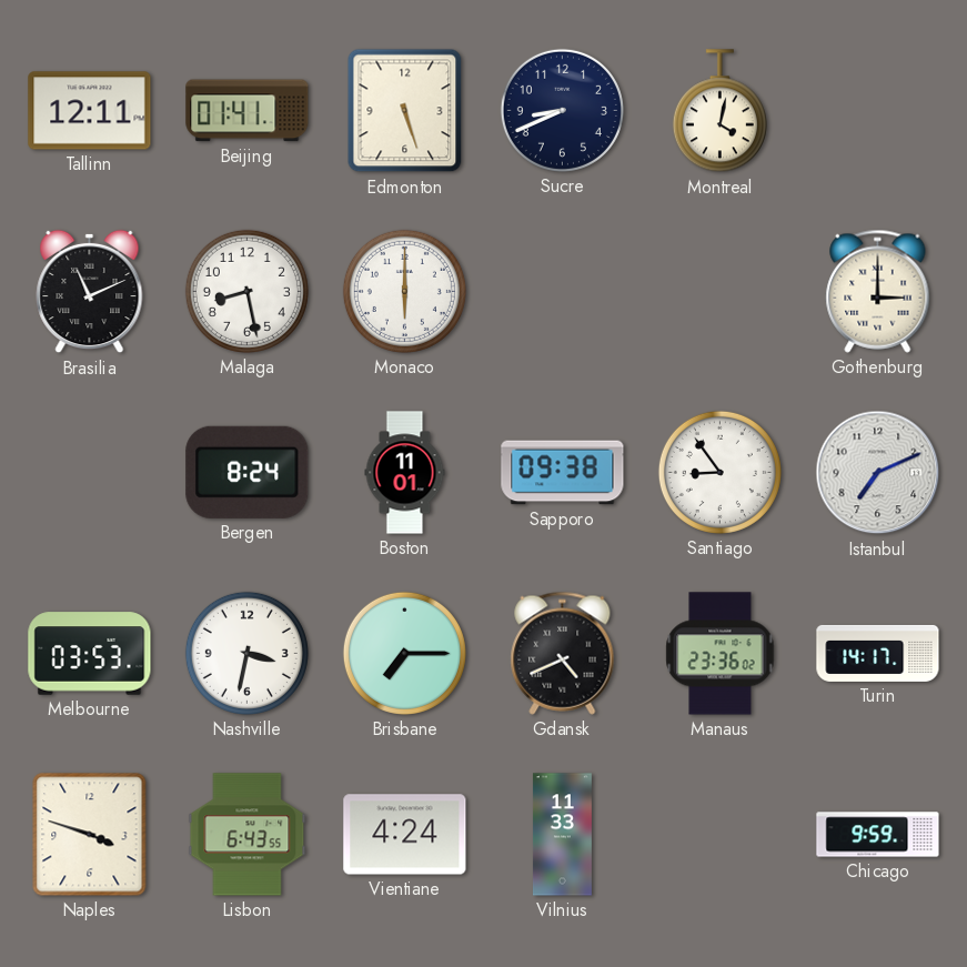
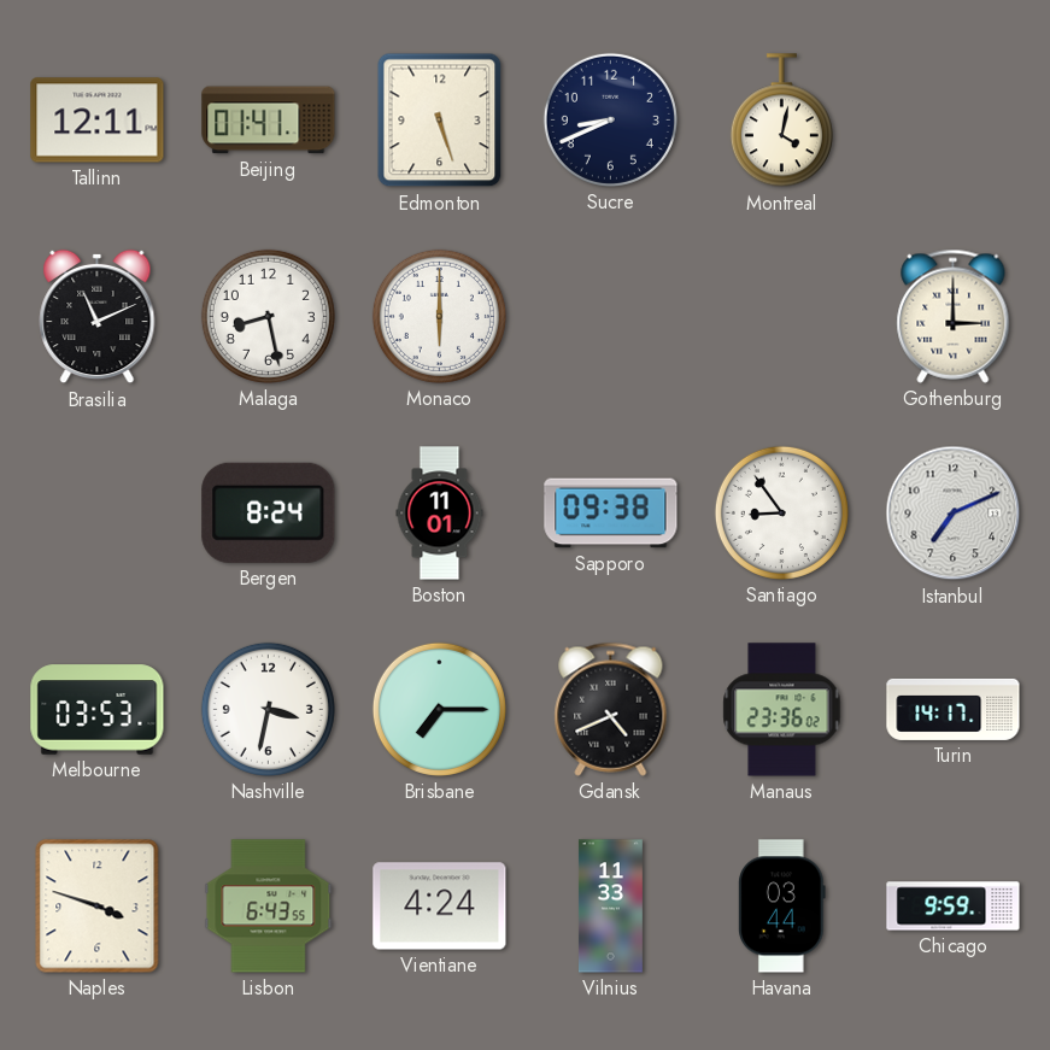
Havana: none -> 03:44
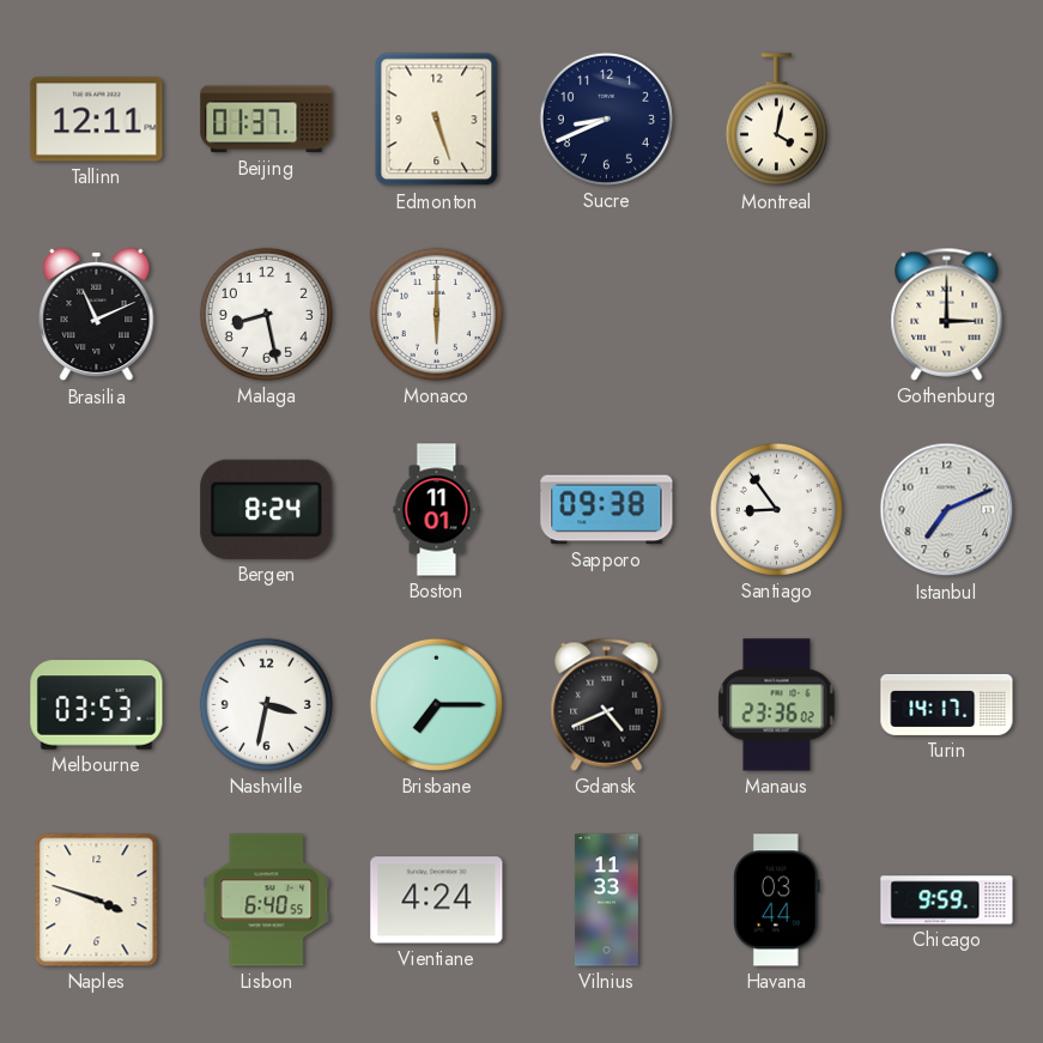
Beijing: 01:41 -> 01:37
Lisbon: 6:43 -> 6:40
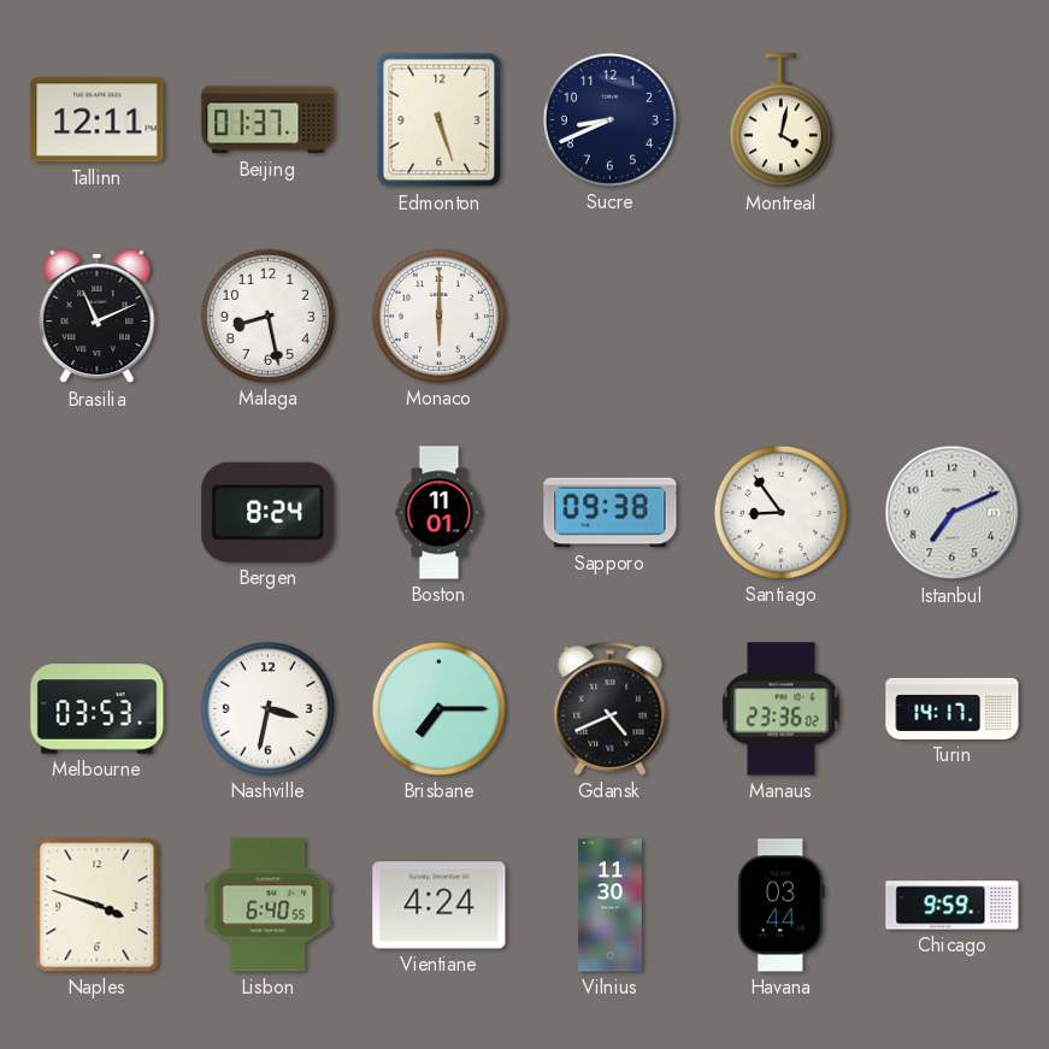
Gothenburg: 3:00 -> none
Vilnius: 11:33 -> 11:30
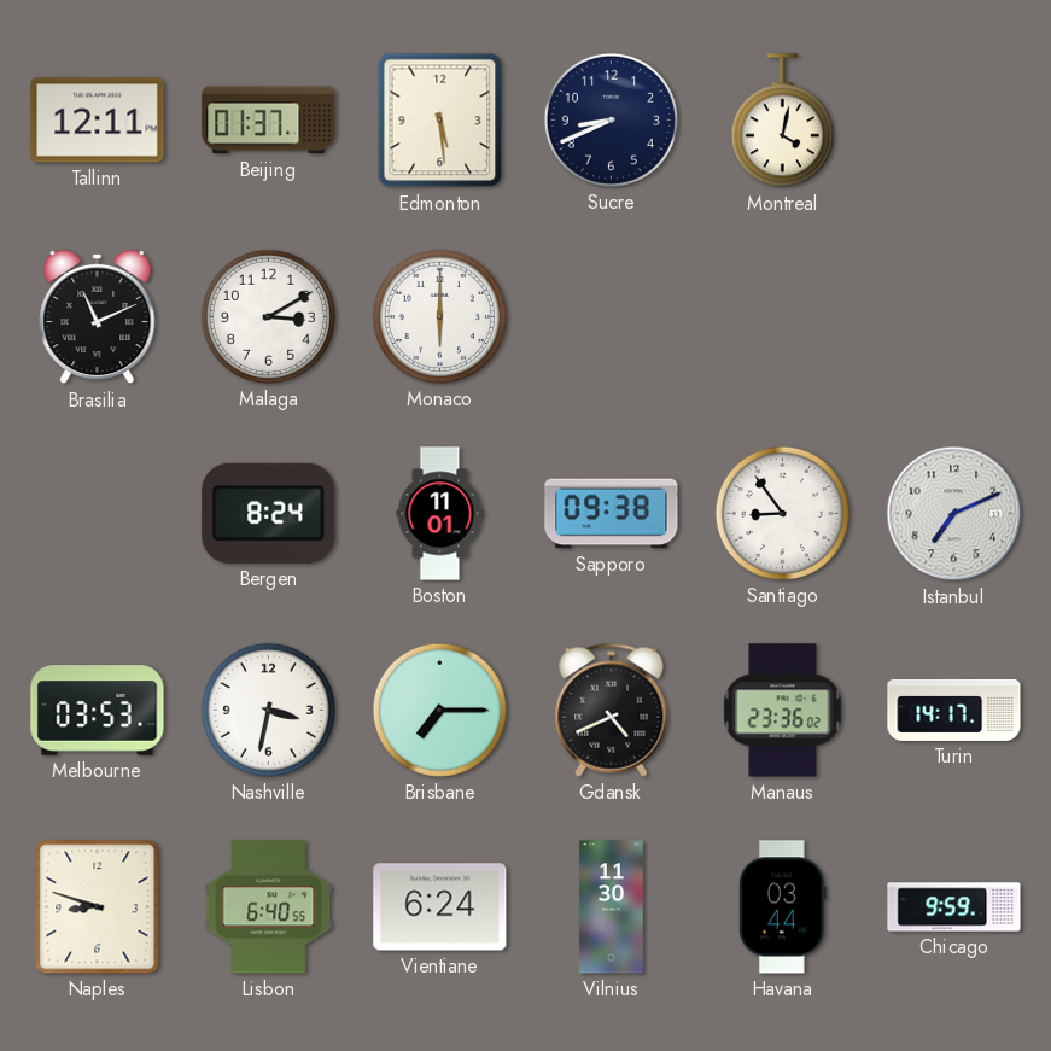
Edmonton: 5:27 -> 5:29
Malaga: 8:28 -> 3:10
Naples: 3:48 -> 8:48
Vientiane: 4:24 -> 6:24
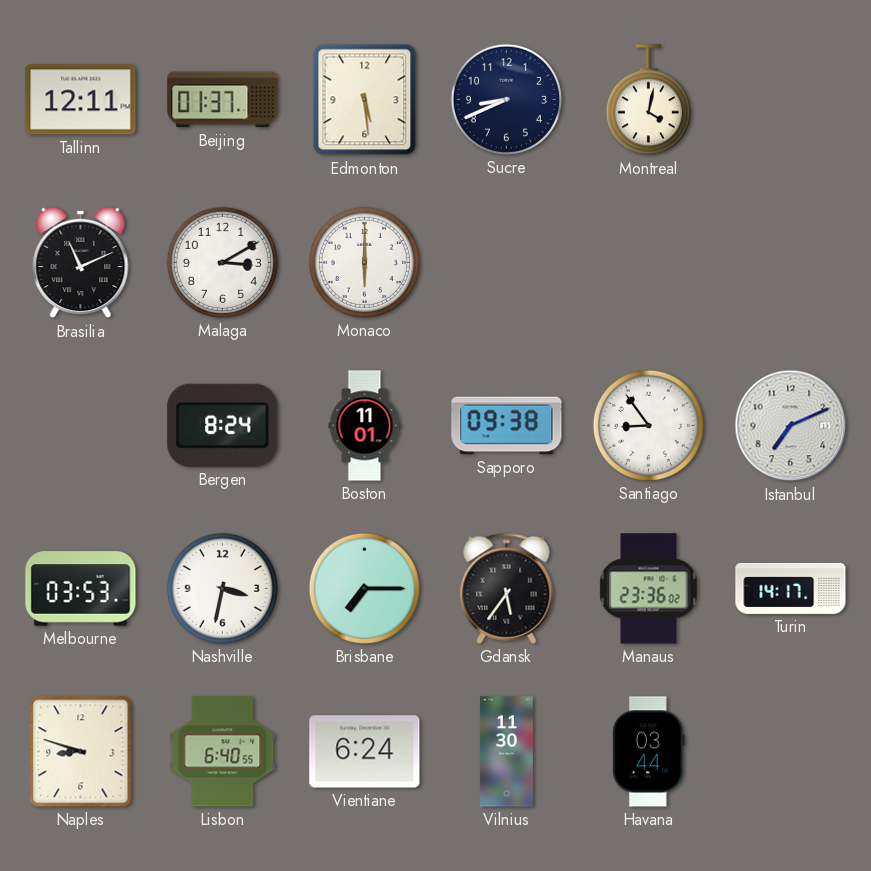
Gdansk: 4:41 -> 5:36
Chicago: 9:59 -> none
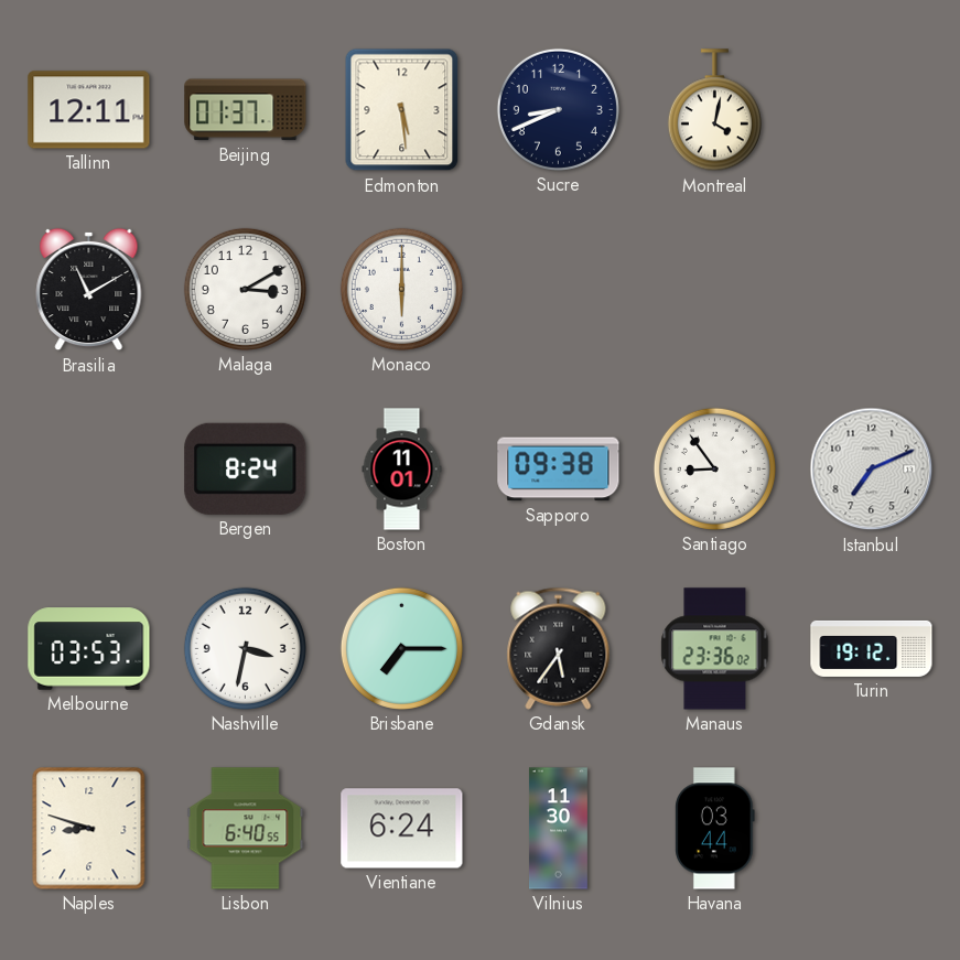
Brasilia: 11:11 -> 11:10
Turin: 14:17 -> 19:12
